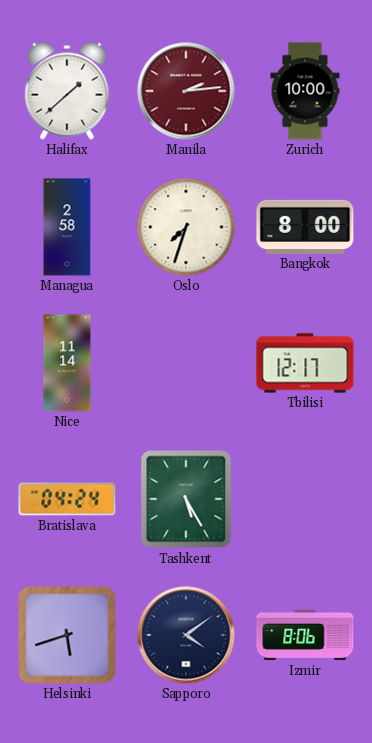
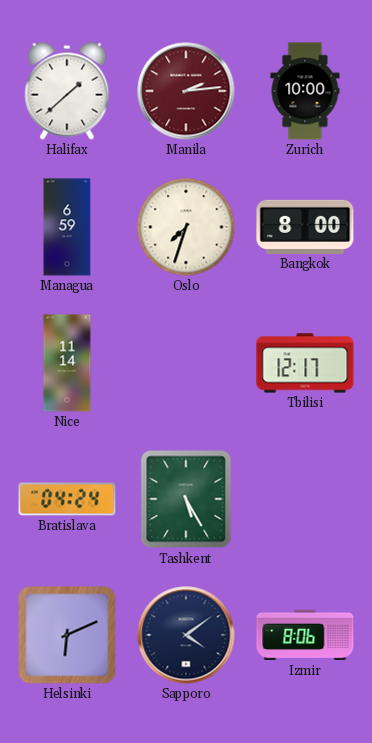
Managua: 2:58 -> 6:59
Helsinki: 5:42 -> 6:11
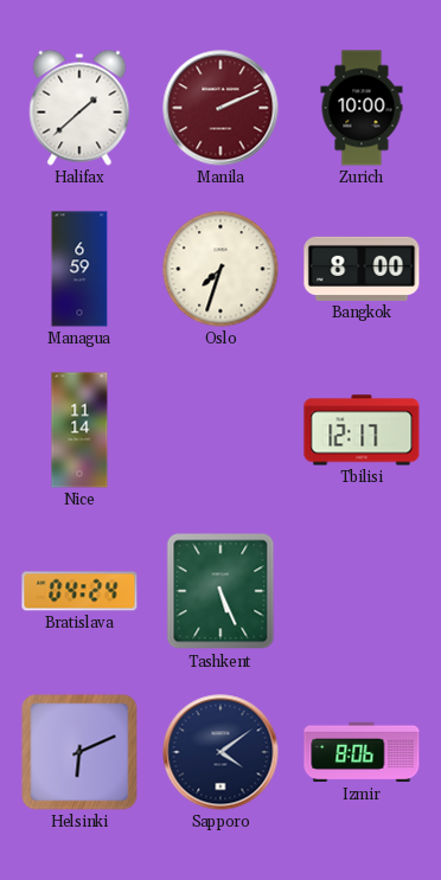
Manila: 2:14 -> 2:11
Tashkent: 5:25 -> 5:26
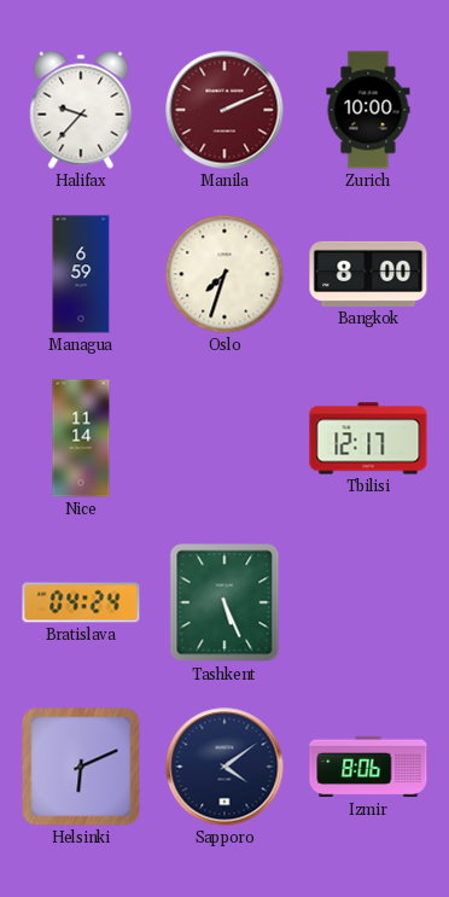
Halifax: 1:38 -> 9:37
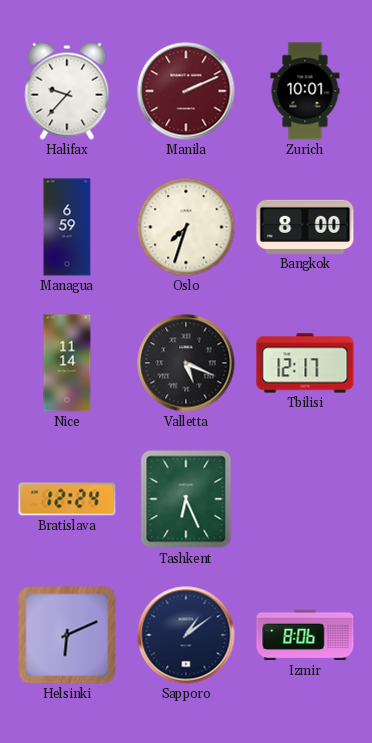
Zurich: 10:00 -> 10:01
Valletta: none -> 5:19
Bratislava: 04:24 -> 12:24
Tashkent: 5:26 -> 6:26
Sapporo: 4:09 -> 1:09
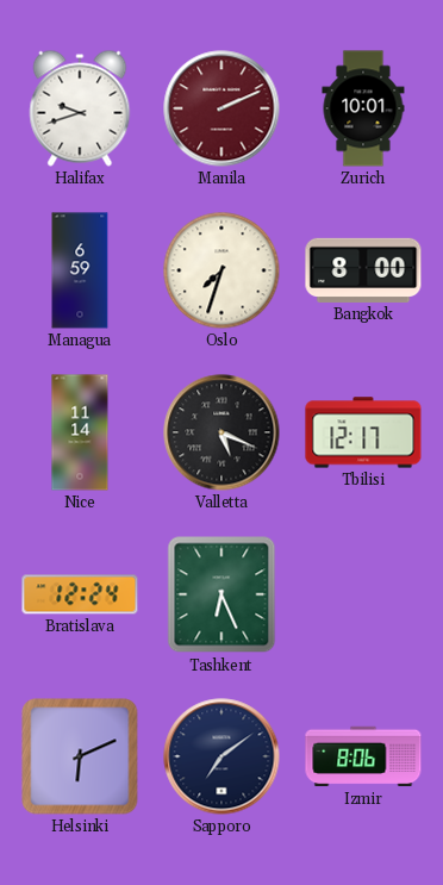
Halifax: 9:37 -> 9:42
Sapporo: 1:09 -> 7:09
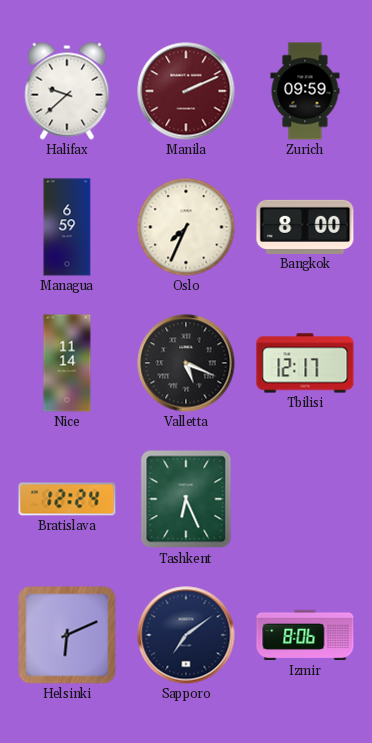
Halifax: 9:42 -> 9:38
Zurich: 10:01 -> 09:59
Oslo: 7:33 -> 7:34
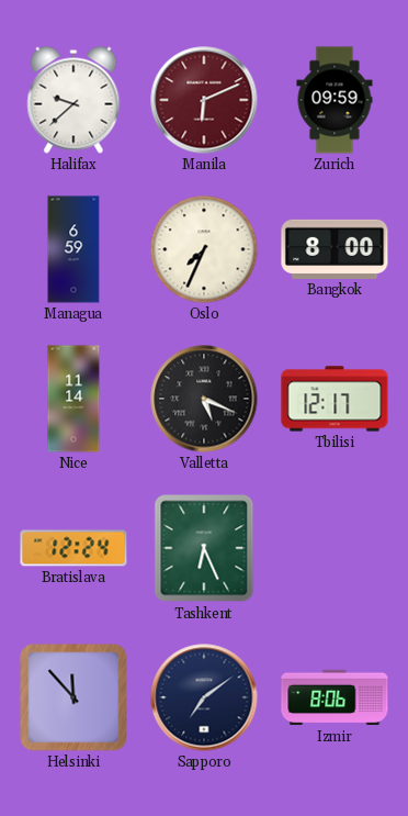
Manila: 2:11 -> 6:11
Helsinki: 6:11 -> 11:53
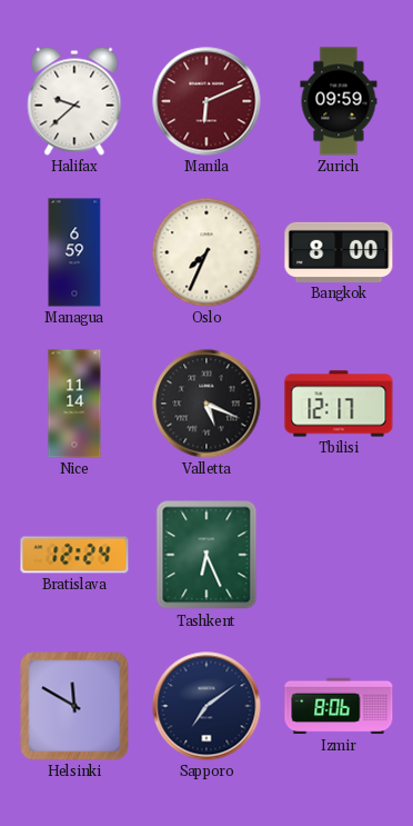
Helsinki: 11:53 -> 11:50
